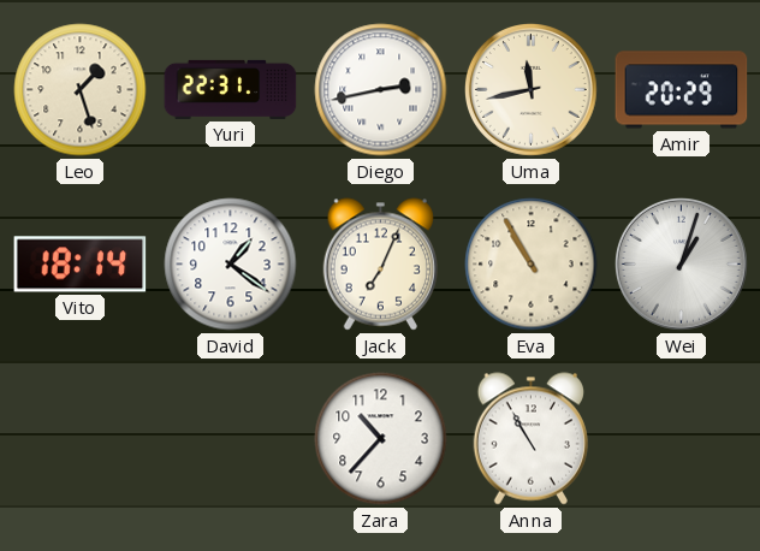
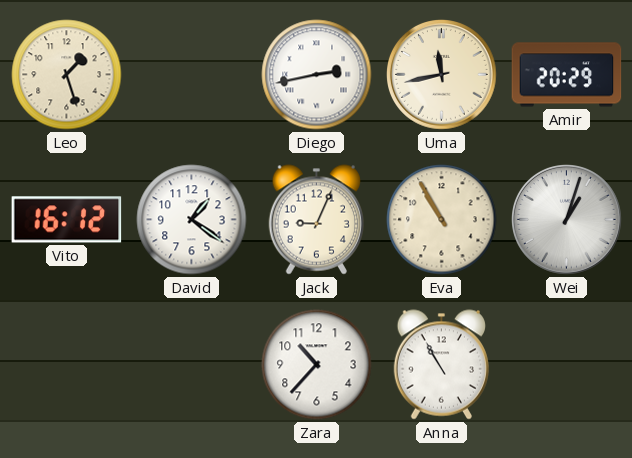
Yuri: 22:31 -> none
Vito: 18:14 -> 16:12
Jack: 7:04 -> 9:04
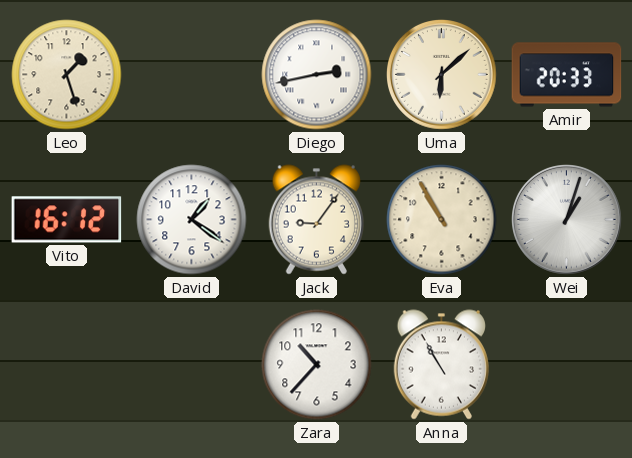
Uma: 11:43 -> 6:08
Amir: 20:29 -> 20:33
Jack: 9:04 -> 9:06
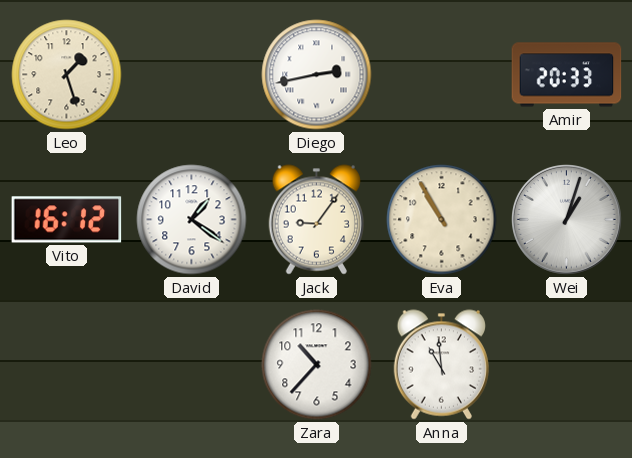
Uma: 6:08 -> none
Anna: 10:55 -> 10:59
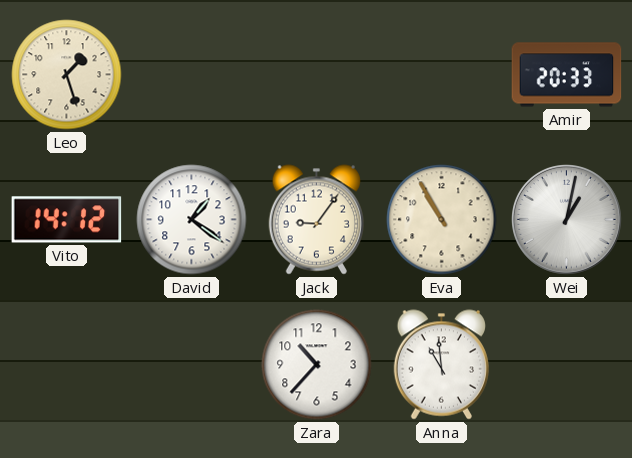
Diego: 2:43 -> none
Vito: 16:12 -> 14:12
Wei: 1:03 -> 1:02
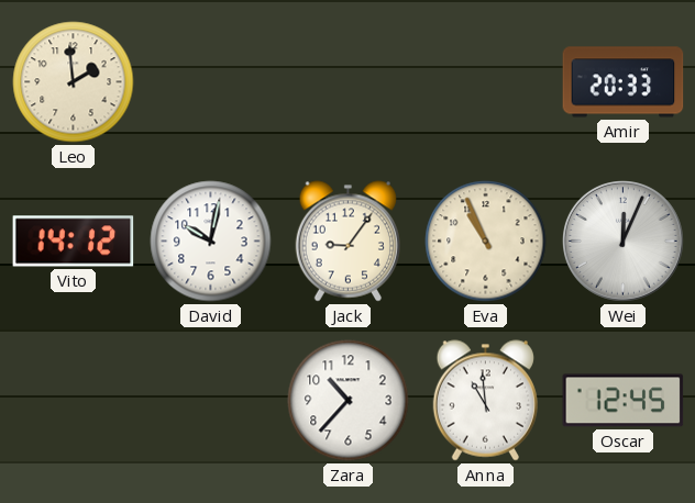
Leo: 1:27 -> 1:59
David: 1:21 -> 10:02
Eva: 10:55 -> 10:56
Wei: 1:02 -> 12:04
Oscar: none -> 12:45
